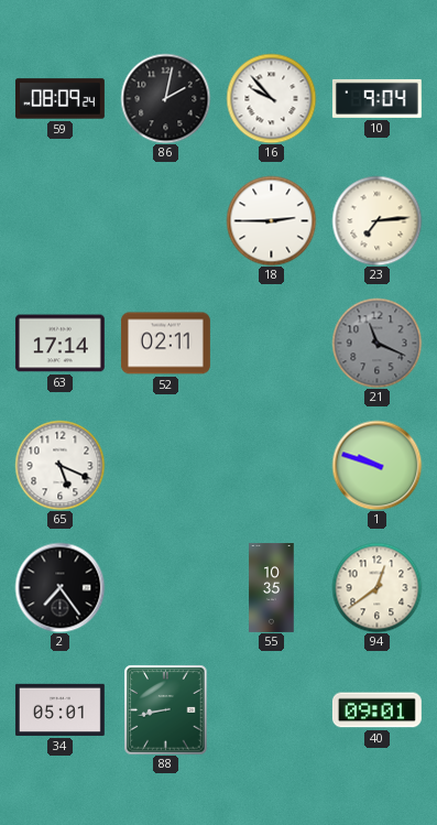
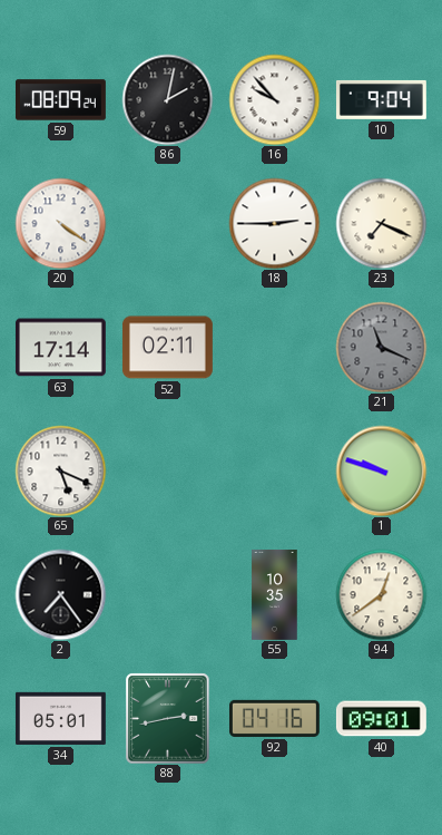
20: none -> 4:21
23: 7:14 -> 7:19
88: 8:43 -> 2:43
92: none -> 04:16
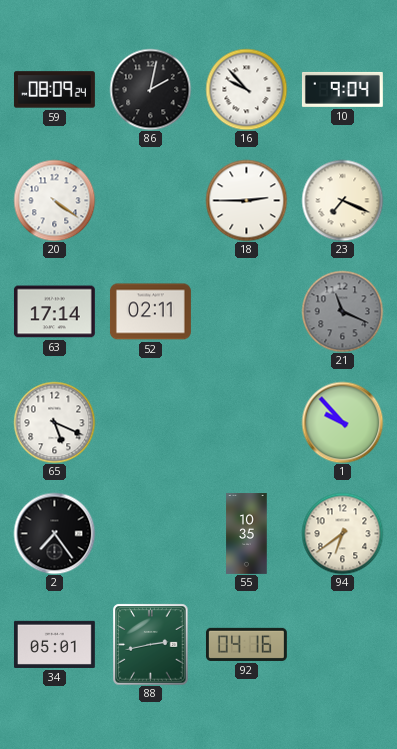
1: 9:48 -> 9:53
94: 12:39 -> 6:39
40: 09:01 -> none
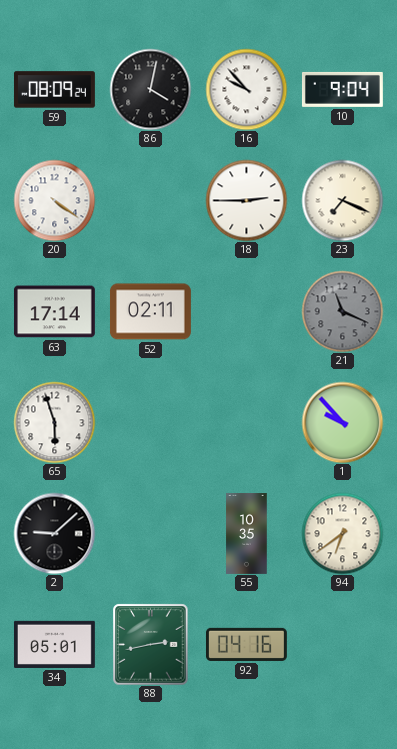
86: 2:02 -> 4:02
65: 5:19 -> 5:57
2: 7:24 -> 9:08
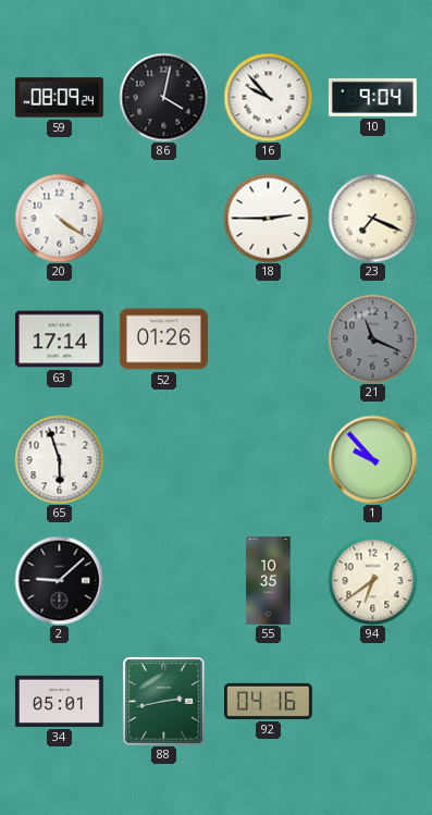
52: 02:11 -> 01:26
